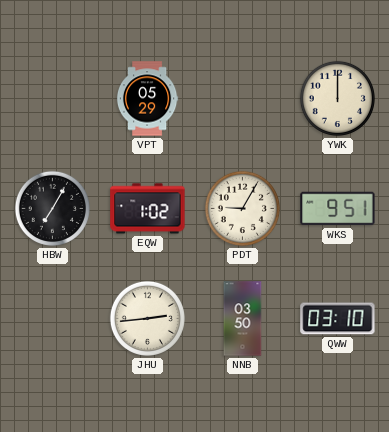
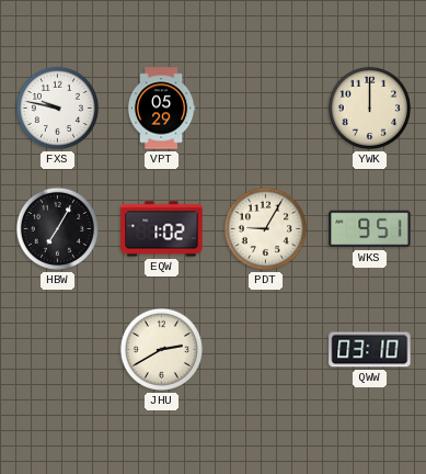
FXS: none -> 9:47
JHU: 2:44 -> 2:40
NNB: 03:50 -> none
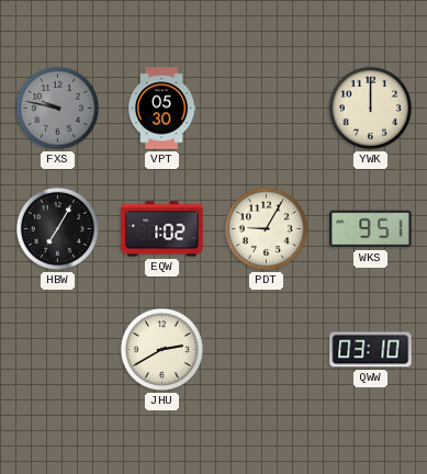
FXS dial: white -> grey
VPT: 05:29 -> 05:30
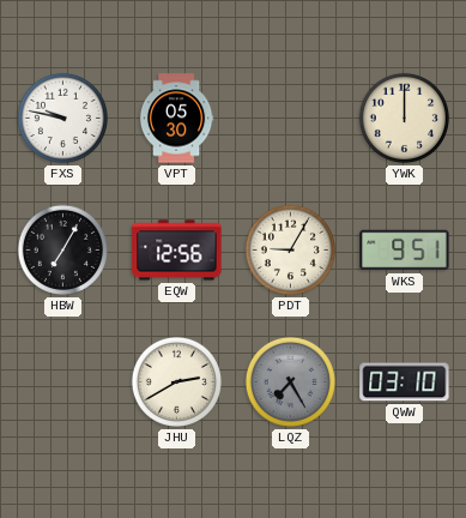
FXS dial: grey -> white
EQW: 1:02 -> 12:56
LQZ: none -> 7:25
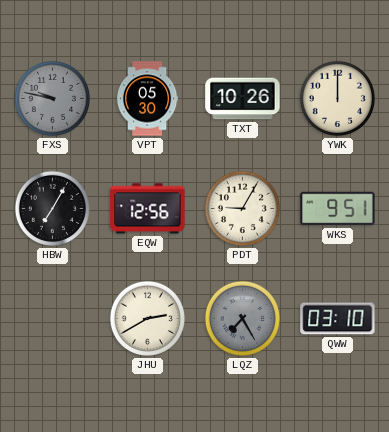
FXS dial: white -> grey
TXT: none -> 10:26
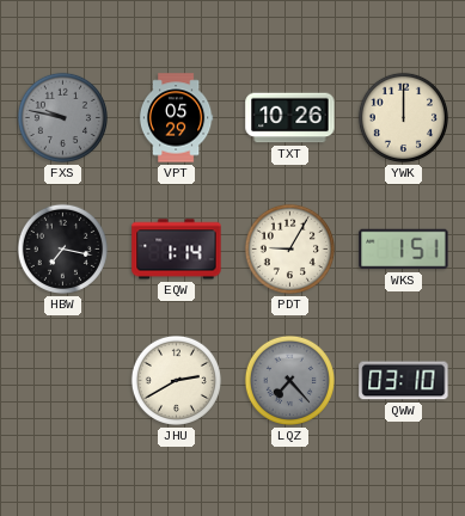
VPT: 05:30 -> 05:29
HBW: 7:05 -> 7:17
EQW: 12:56 -> 1:14
WKS: 9:51 -> 1:51
LQZ: 7:25 -> 7:23
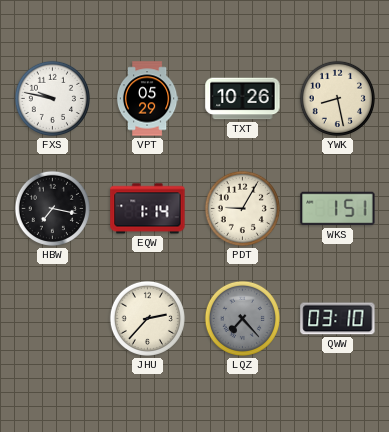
FXS dial: grey -> white
YWK: 12:00 -> 8:28
JHU: 2:40 -> 2:37
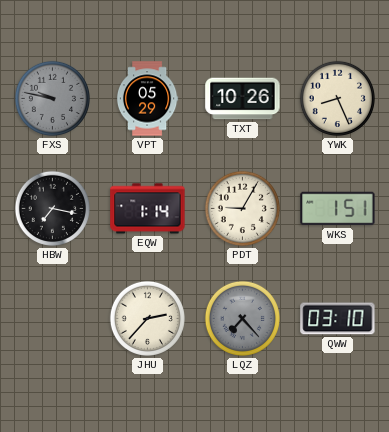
FXS dial: white -> grey
YWK: 8:28 -> 8:26
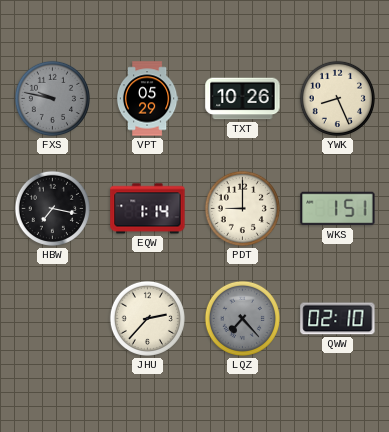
PDT: 9:05 -> 9:00
QWW: 03:10 -> 02:10
